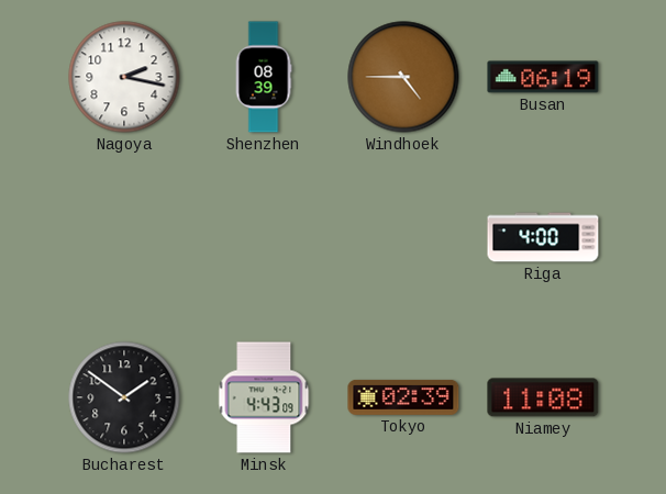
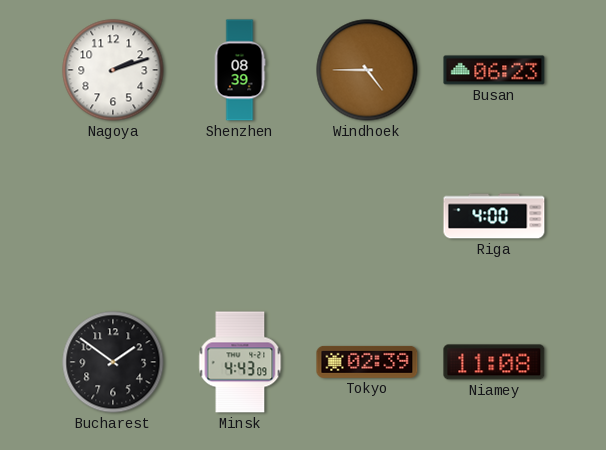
Nagoya: 2:17 -> 2:12
Busan: 06:19 -> 06:23
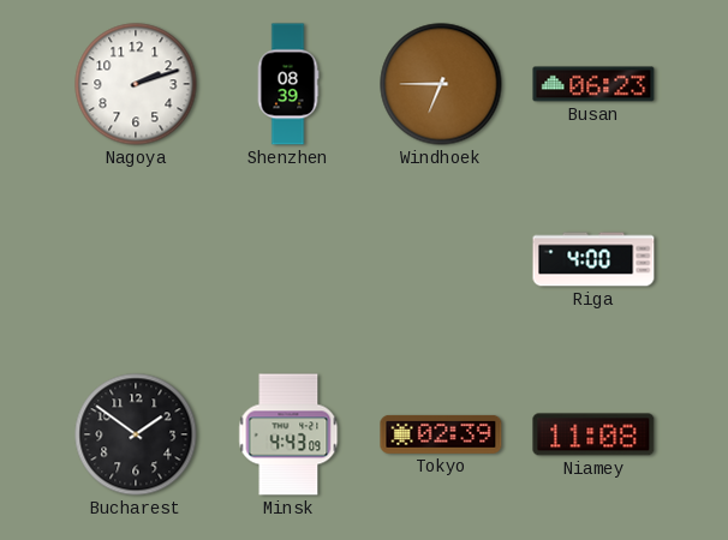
Windhoek: 4:45 -> 6:45
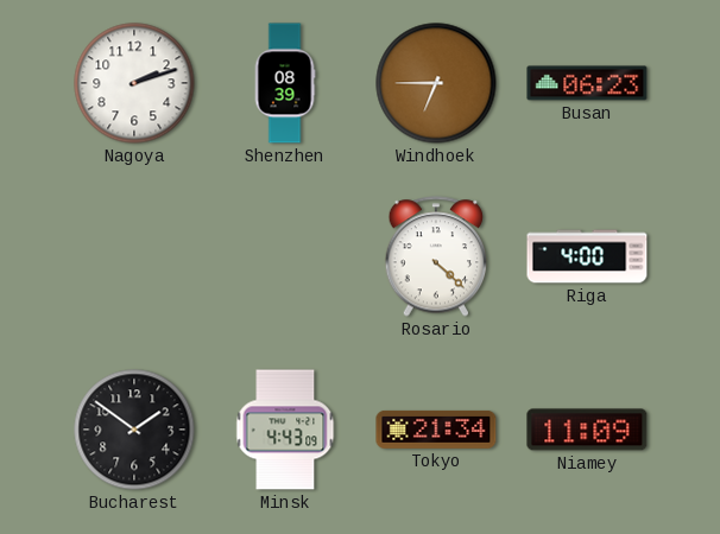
Rosario: none -> 4:22
Tokyo: 02:39 -> 21:34
Niamey: 11:08 -> 11:09
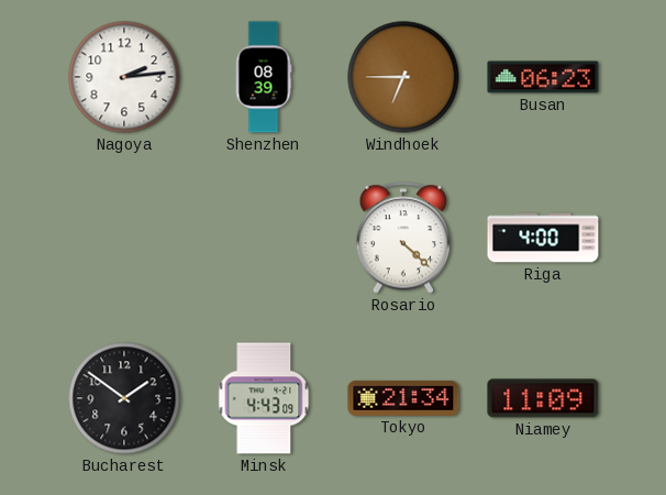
Nagoya: 2:12 -> 2:14
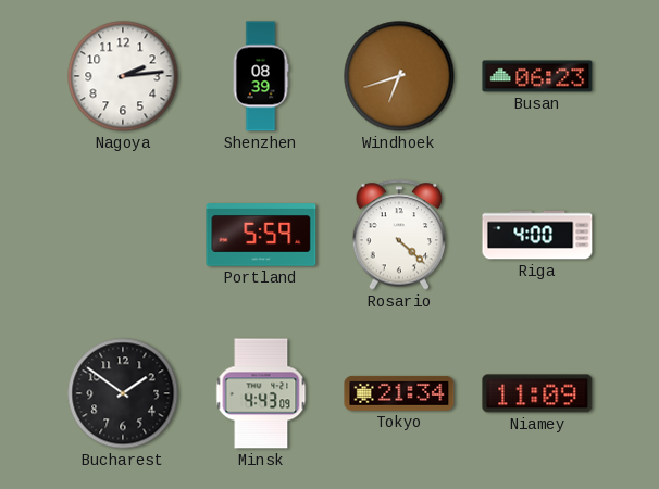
Windhoek: 6:45 -> 6:42
Portland: none -> 5:59
